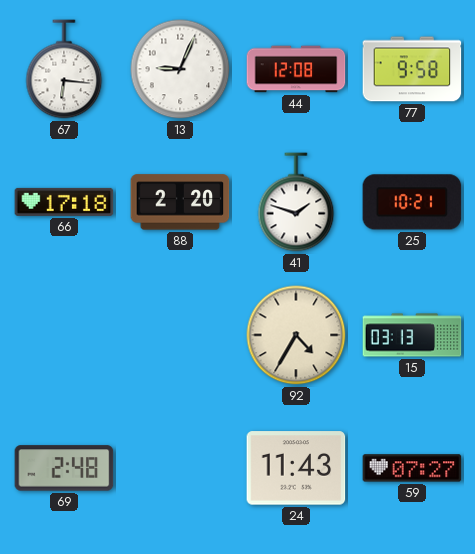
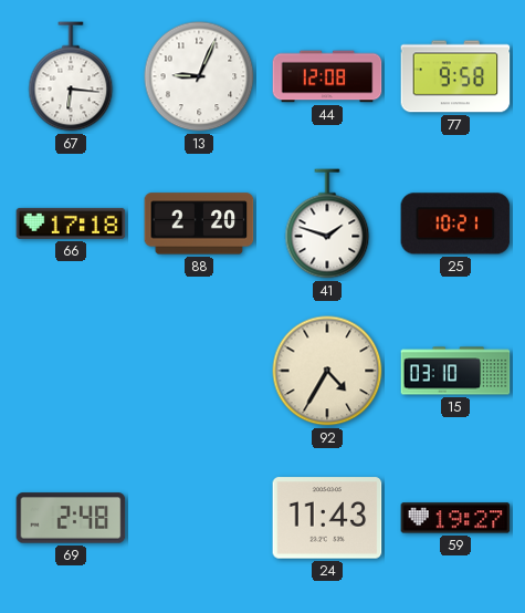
15: 03:13 -> 03:10
59: 07:27 -> 19:27
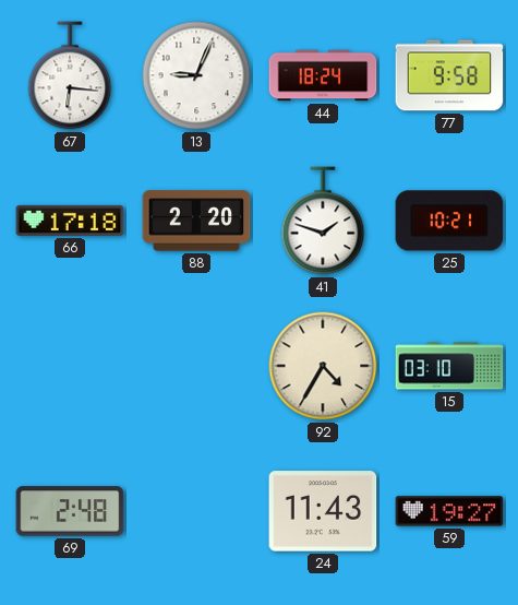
44: 12:08 -> 18:24
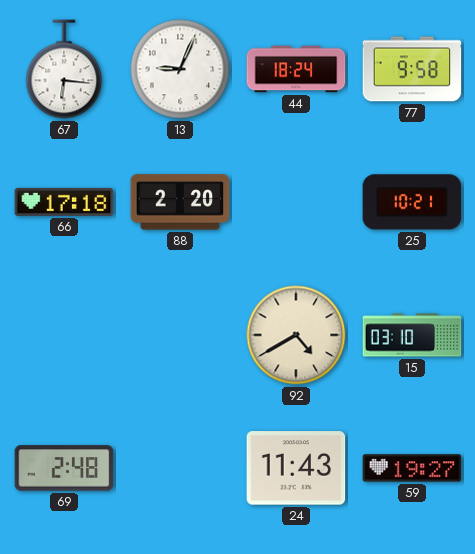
41: 1:48 -> none
92: 4:35 -> 4:40
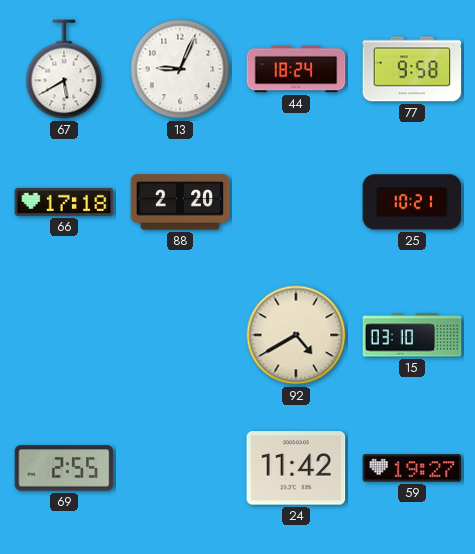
67: 6:16 -> 5:40
69: 2:48 -> 2:55
24: 11:43 -> 11:42
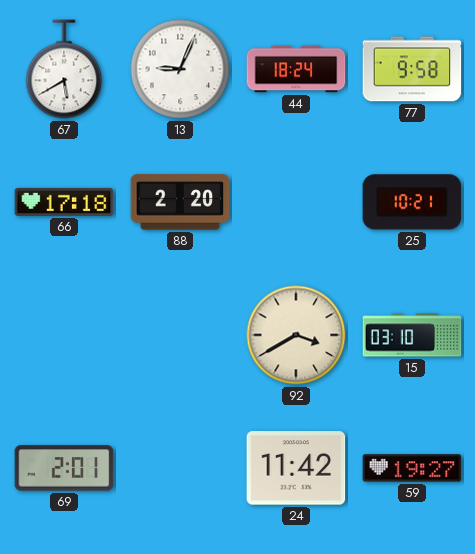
92: 4:40 -> 3:40
69: 2:55 -> 2:01
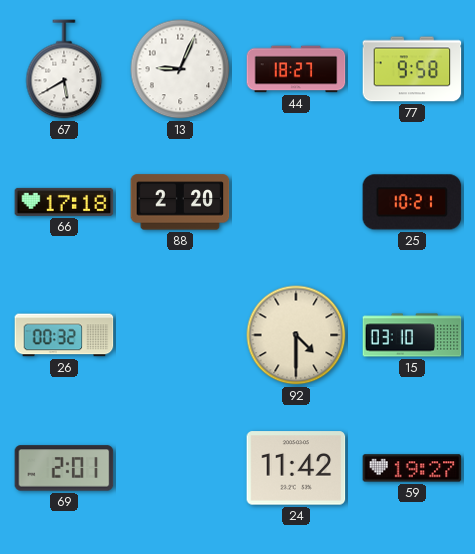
44: 18:24 -> 18:27
26: none -> 00:32
92: 3:40 -> 4:30
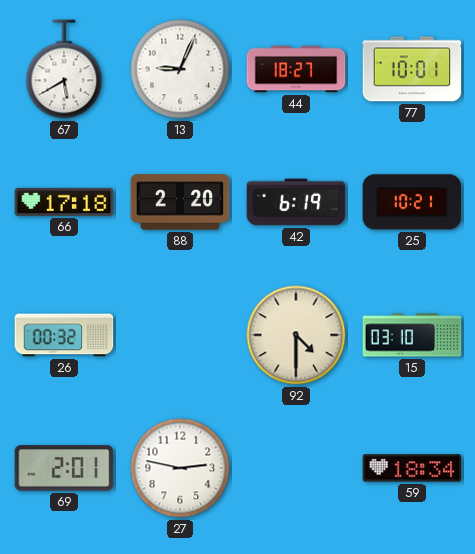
77: 9:58 -> 10:01
42: none -> 6:19
27: none -> 2:47
24: 11:42 -> none
59: 19:27 -> 18:34
